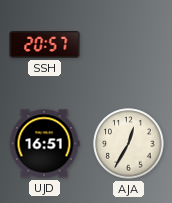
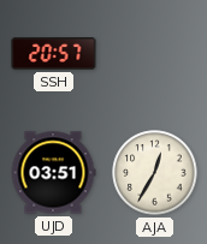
UJD: 16:51 -> 03:51
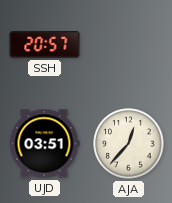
AJA: 12:35 -> 12:37
